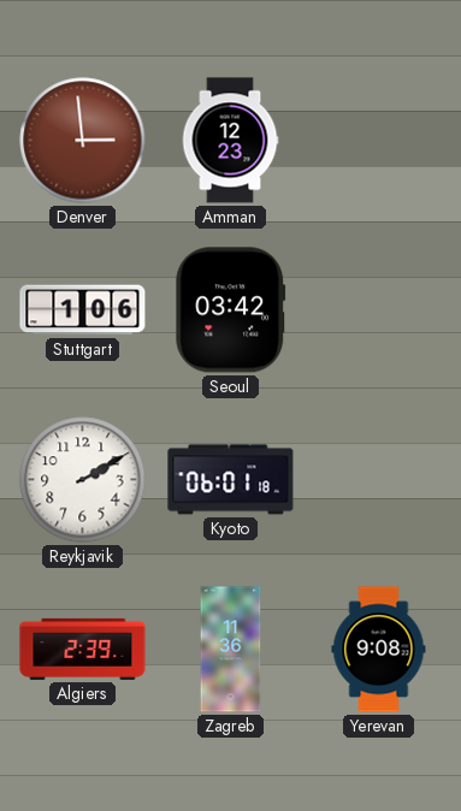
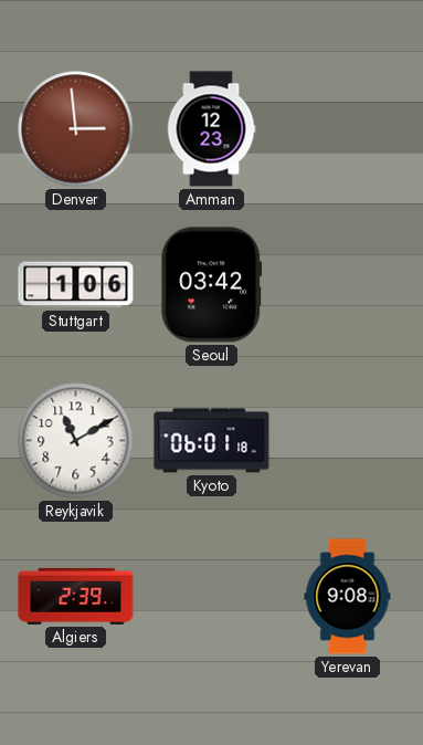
Reykjavik: 2:10 -> 11:10
Zagreb: 11:36 -> none
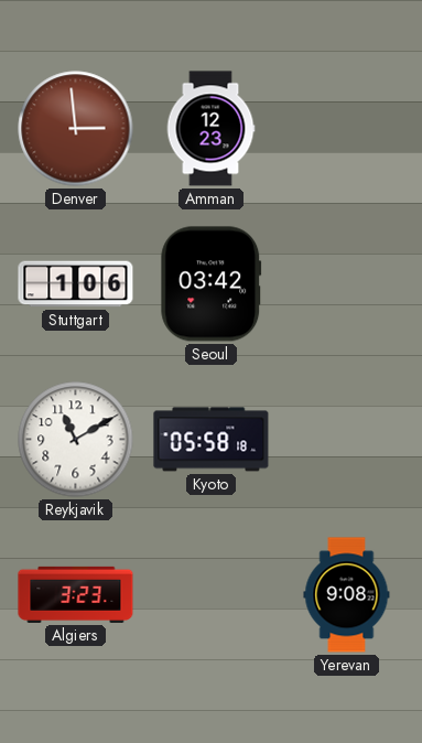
Kyoto: 06:01 -> 05:58
Algiers: 2:39 -> 3:23
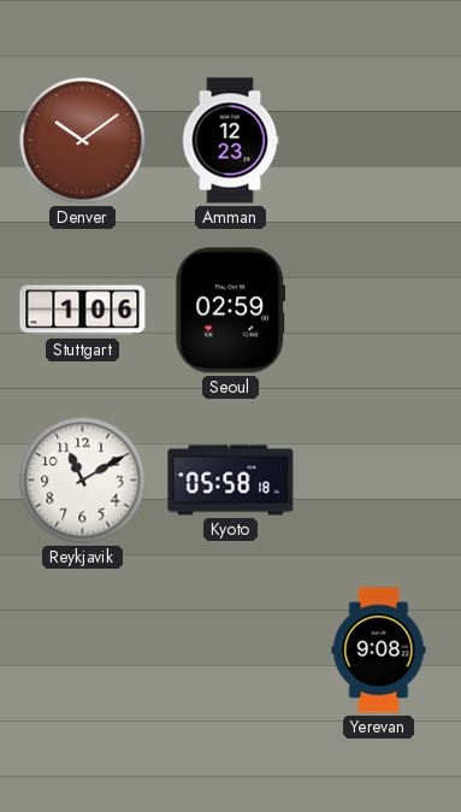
Denver: 2:59 -> 10:09
Seoul: 03:42 -> 02:59
Algiers: 3:23 -> none
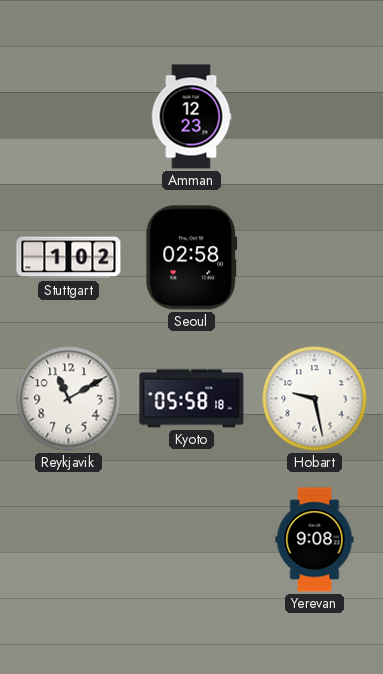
Denver: 10:09 -> none
Stuttgart: 1:06 -> 1:02
Seoul: 02:59 -> 02:58
Hobart: none -> 9:28
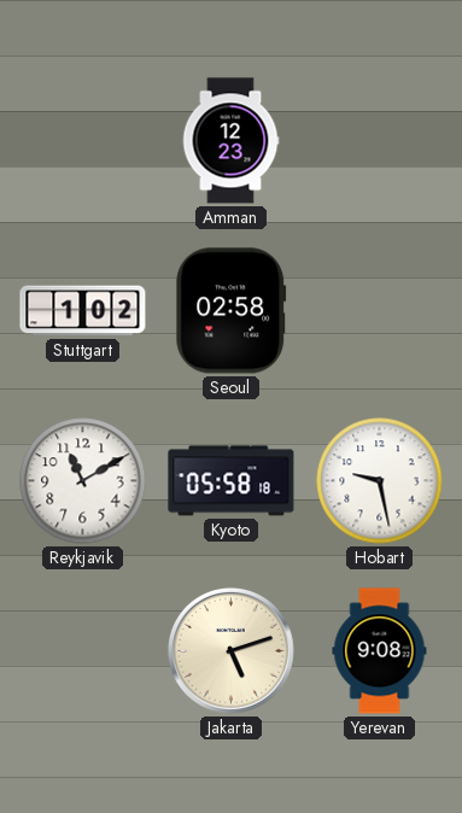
Jakarta: none -> 5:12
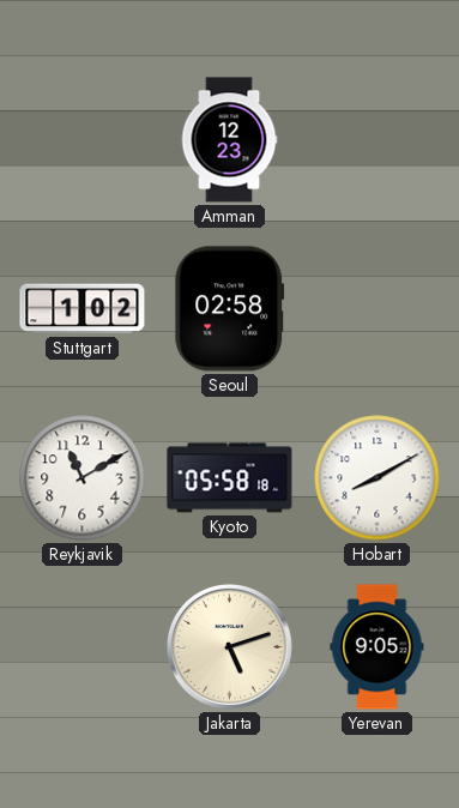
Hobart: 9:28 -> 8:10
Yerevan: 9:08 -> 9:05
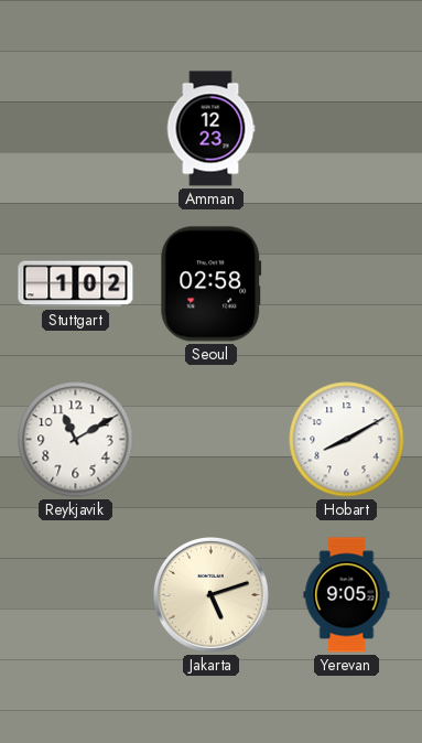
Kyoto: 05:58 -> none
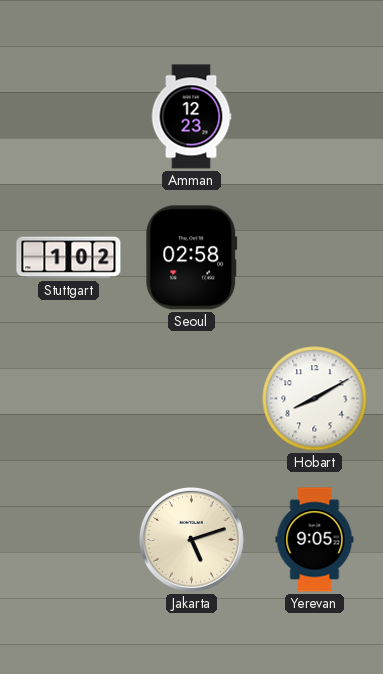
Reykjavik: 11:10 -> none
